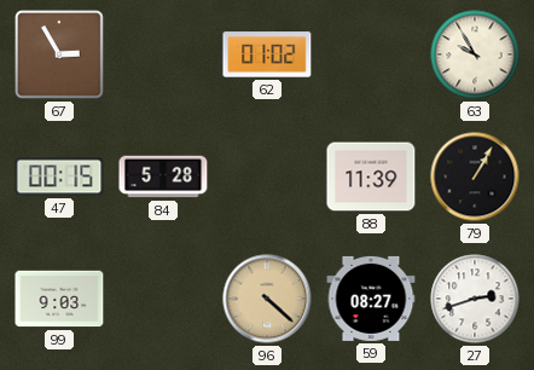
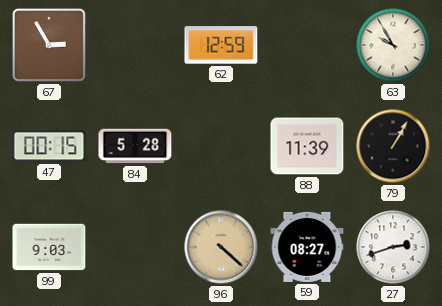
62: 01:02 -> 12:59
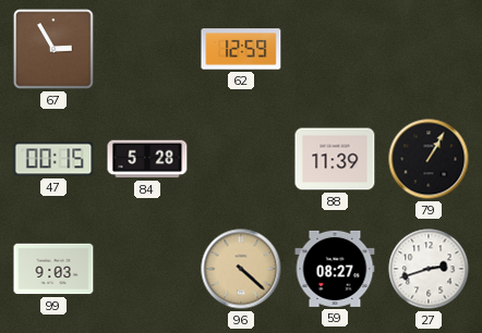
63: 9:55 -> none
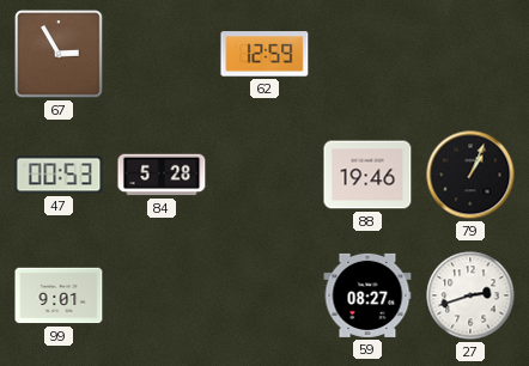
47: 00:15 -> 00:53
88: 11:39 -> 19:46
79: 1:05 -> 1:04
99: 9:03 -> 9:01
96: 4:22 -> none
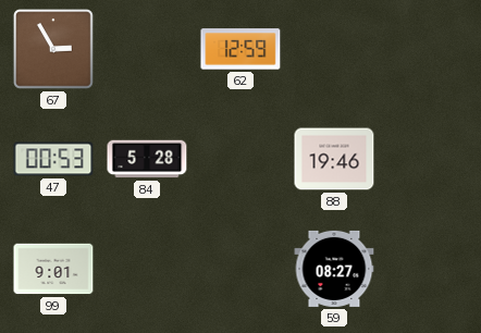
79: 1:04 -> none
27: 2:42 -> none
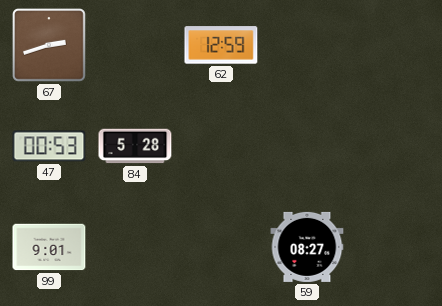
67: 2:55 -> 2:42
88: 19:46 -> none
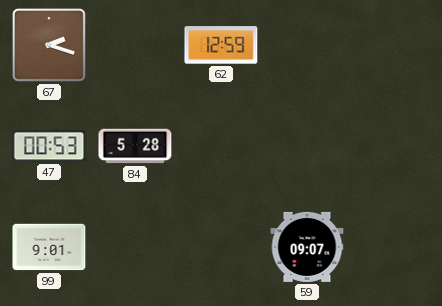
67: 2:42 -> 2:18
59: 08:27 -> 09:07
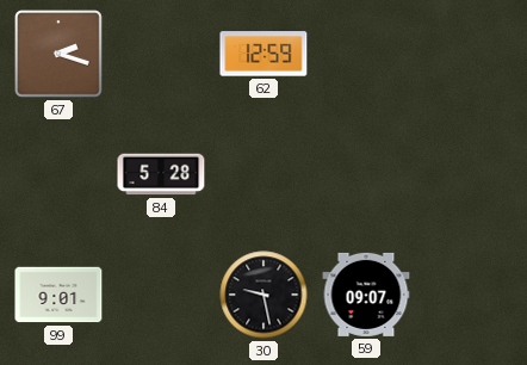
47: 00:53 -> none
30: none -> 9:28
